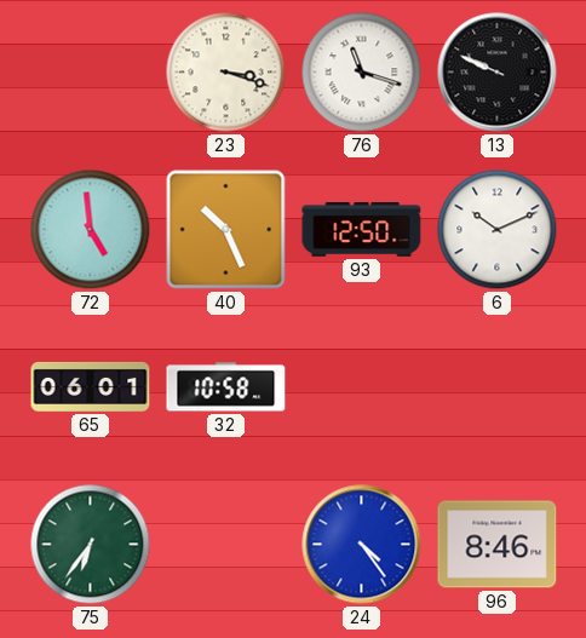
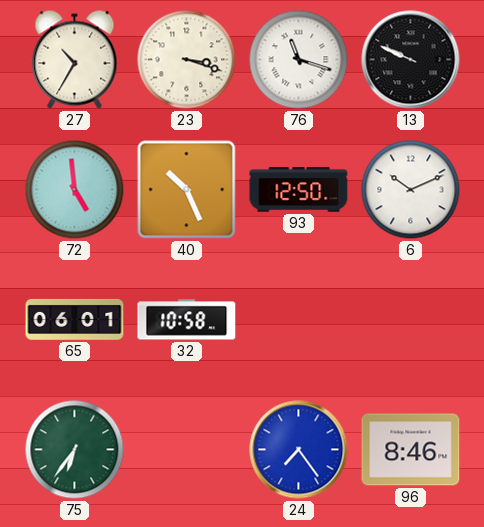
27: none -> 10:35
24: 4:24 -> 7:24
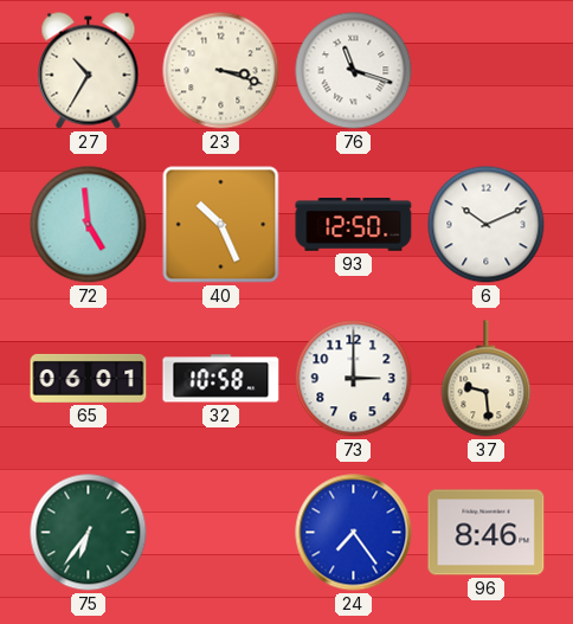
13: 9:49 -> none
73: none -> 3:00
37: none -> 9:29
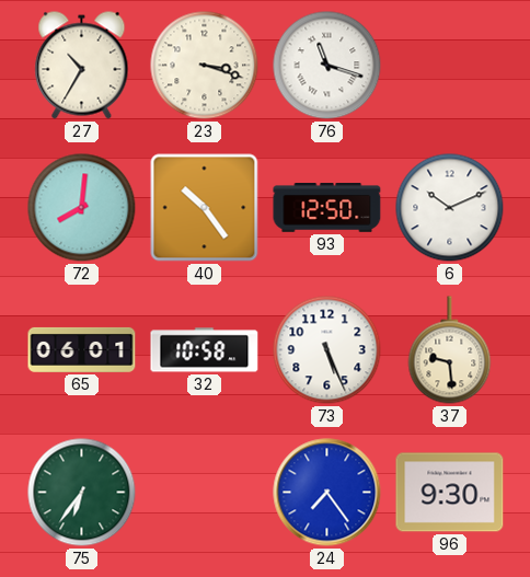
72: 4:59 -> 8:01
40: 10:26 -> 10:24
73: 3:00 -> 5:26
96: 8:46 -> 9:30
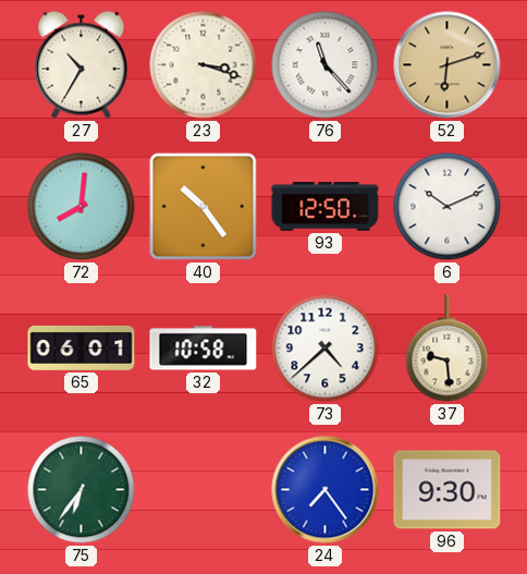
76: 11:18 -> 11:23
52: none -> 6:12
73: 5:26 -> 4:38
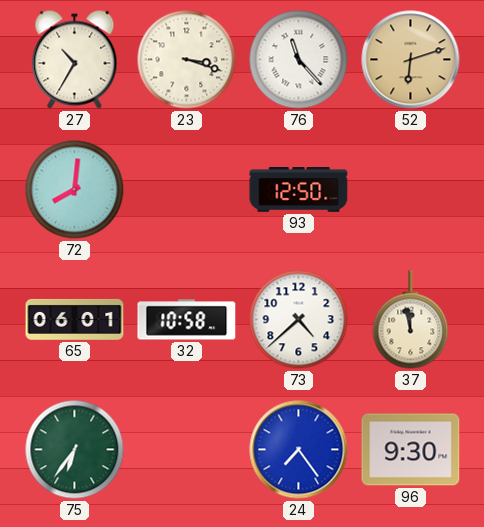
40: 10:24 -> none
6: 10:11 -> none
37: 9:29 -> 11:58
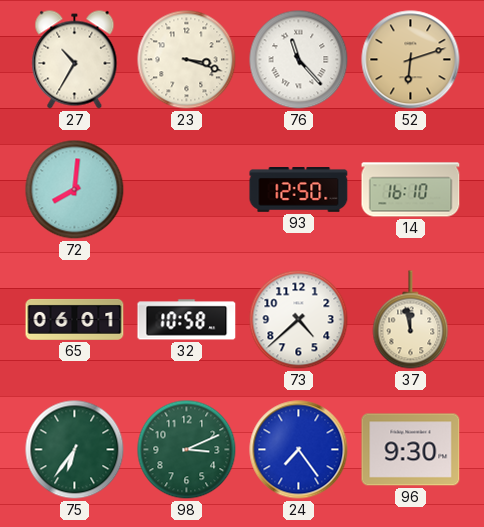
14: none -> 16:10
98: none -> 3:11
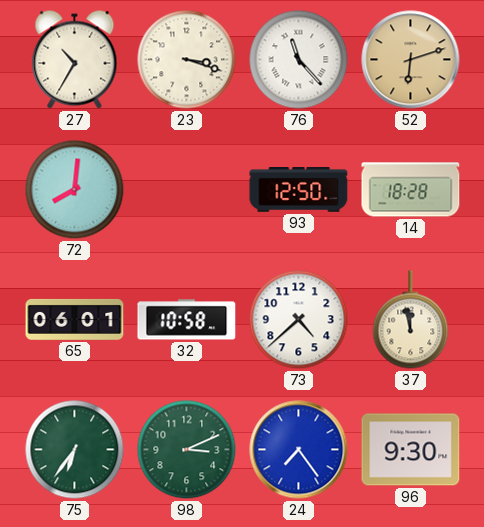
14: 16:10 -> 18:28
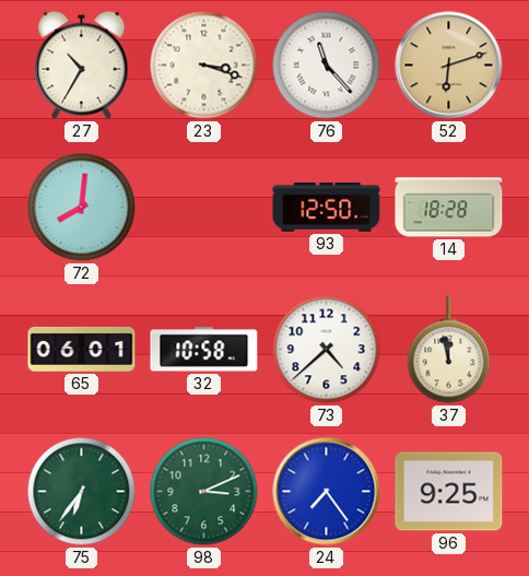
96: 9:30 -> 9:25
